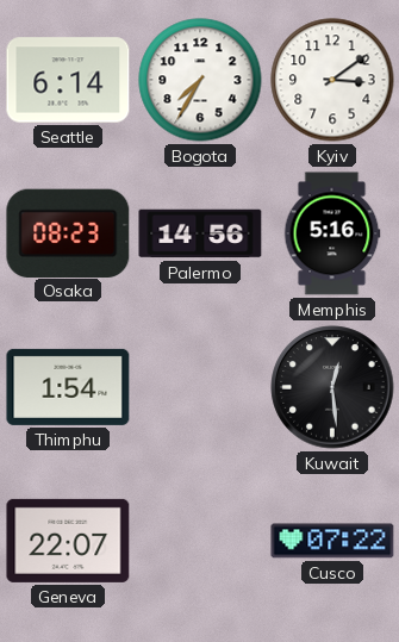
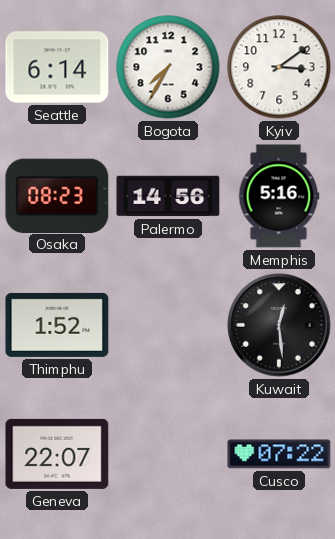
Thimphu: 1:54 -> 1:52
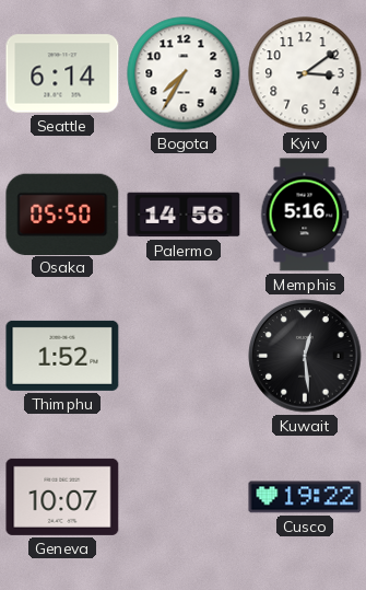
Osaka: 08:23 -> 05:50
Geneva: 22:07 -> 10:07
Cusco: 07:22 -> 19:22
